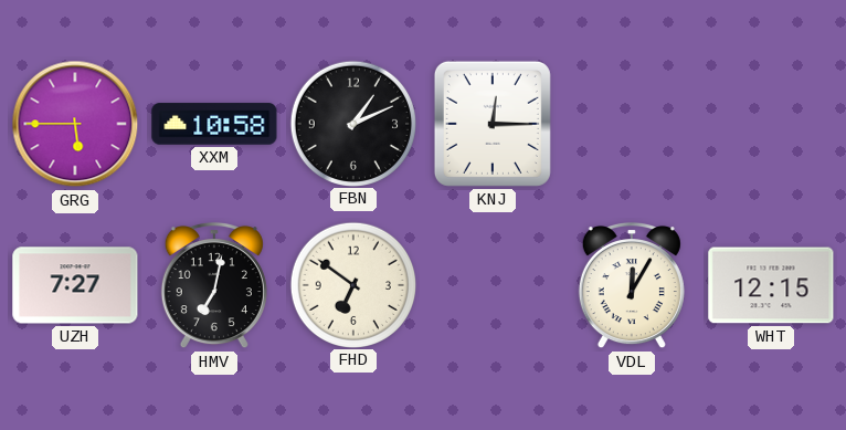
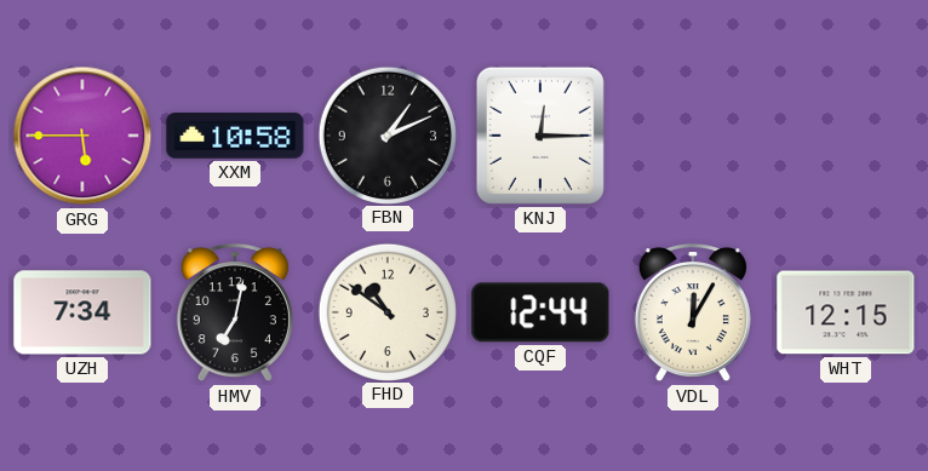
UZH: 7:27 -> 7:34
FHD: 6:51 -> 10:51
CQF: none -> 12:44
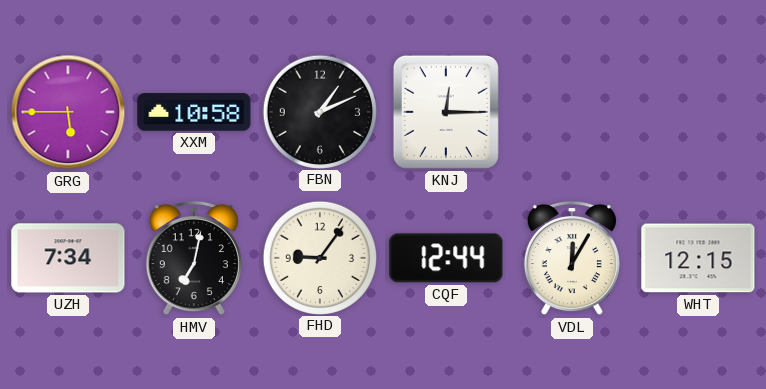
FHD: 10:51 -> 9:06
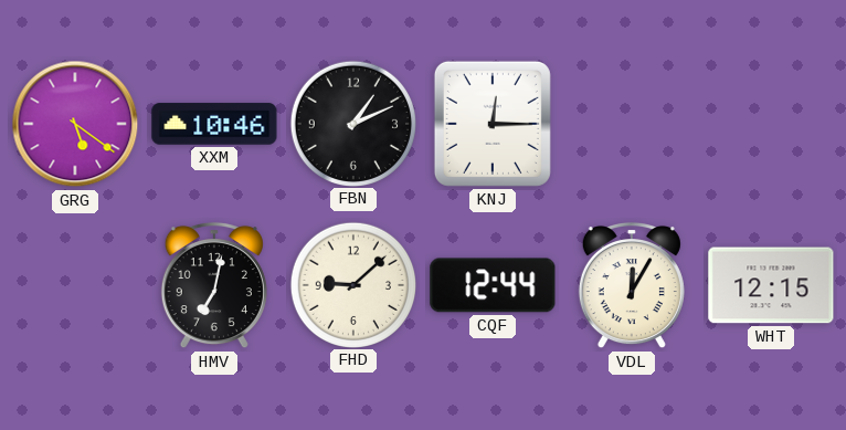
GRG: 5:45 -> 5:21
XXM: 10:58 -> 10:46
UZH: 7:34 -> none
FHD: 9:06 -> 9:08
